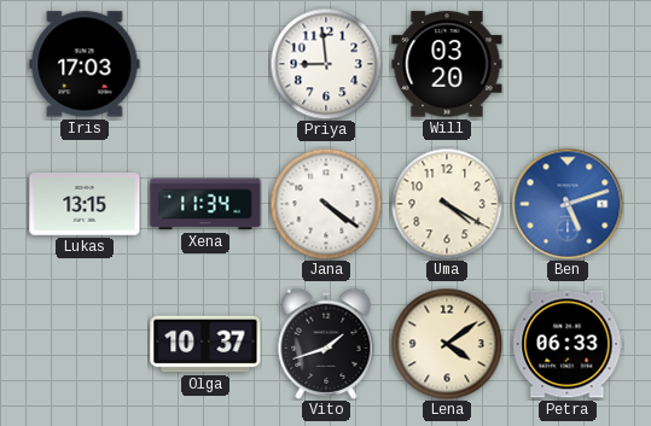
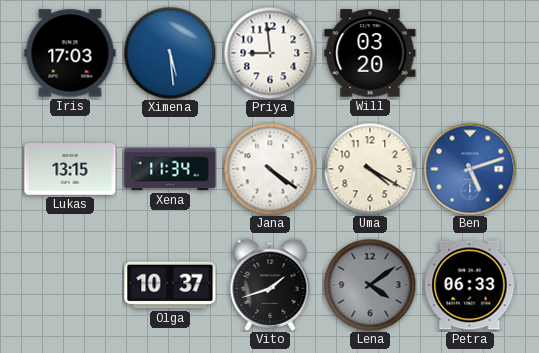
Ximena: none -> 5:29
Lena dial: cream -> grey
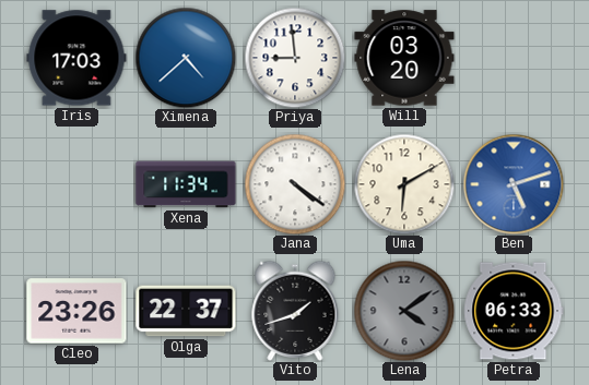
Ximena: 5:29 -> 4:38
Lukas: 13:15 -> none
Uma: 4:20 -> 6:10
Cleo: none -> 23:26
Olga: 10:37 -> 22:37
